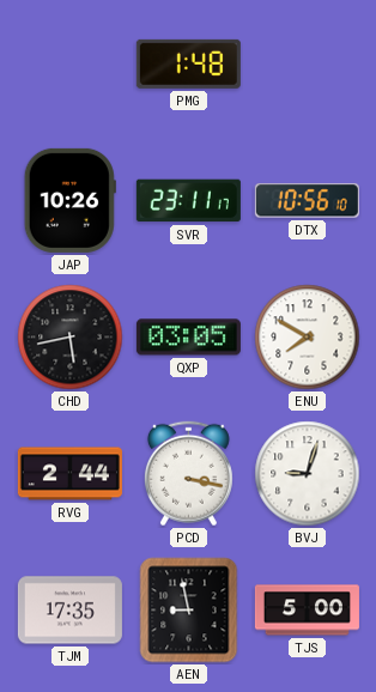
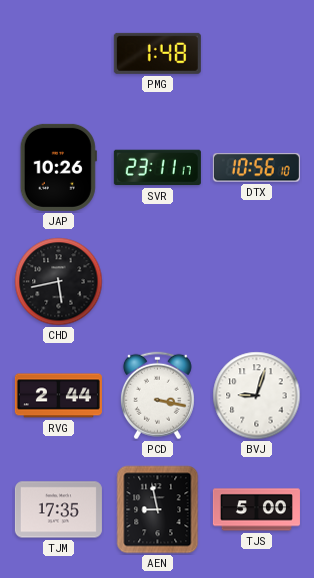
QXP: 03:05 -> none
ENU: 7:50 -> none
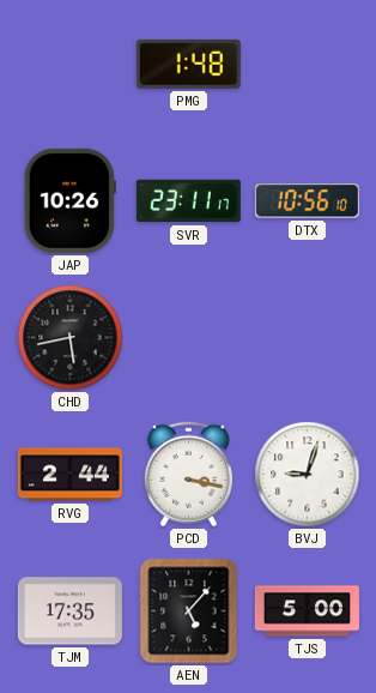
AEN: 8:58 -> 5:07
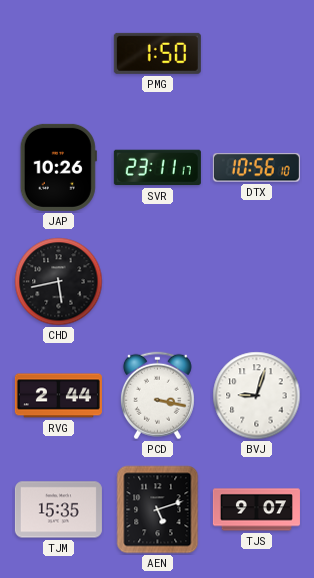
PMG: 1:48 -> 1:50
TJM: 17:35 -> 15:35
AEN: 5:07 -> 5:12
TJS: 5:00 -> 9:07
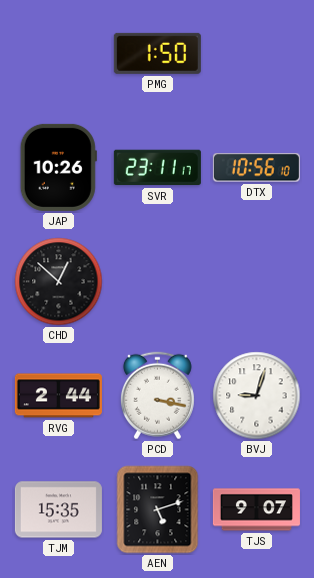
CHD: 5:43 -> 12:52
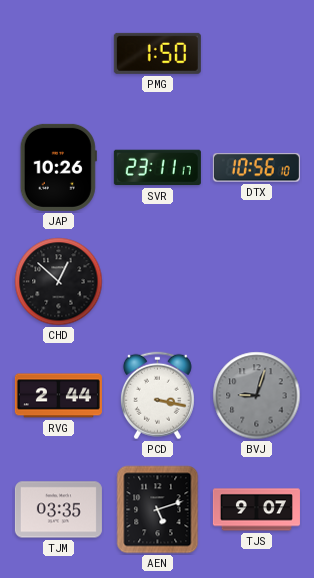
BVJ dial: white -> grey
TJM: 15:35 -> 03:35
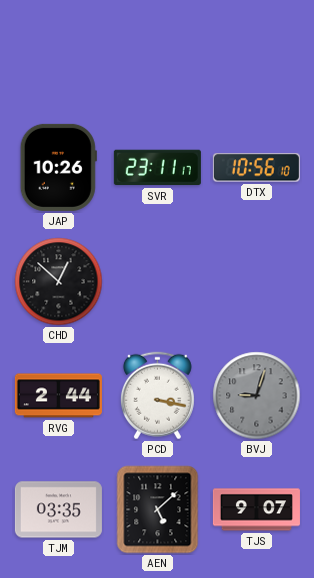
PMG: 1:50 -> none
AEN: 5:12 -> 5:08
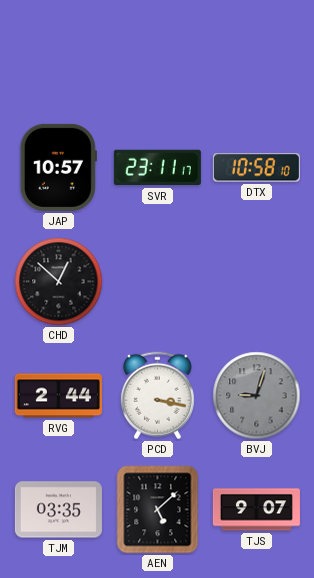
JAP: 10:26 -> 10:57
DTX: 10:56 -> 10:58
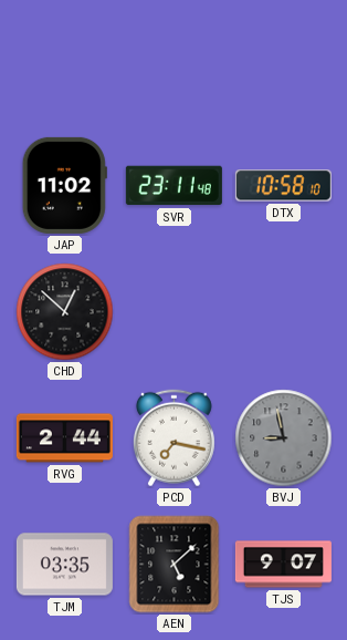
JAP: 10:57 -> 11:02
SVR: 23:11:17 -> 23:11:48
PCD: 3:17 -> 7:17
BVJ: 9:03 -> 8:58
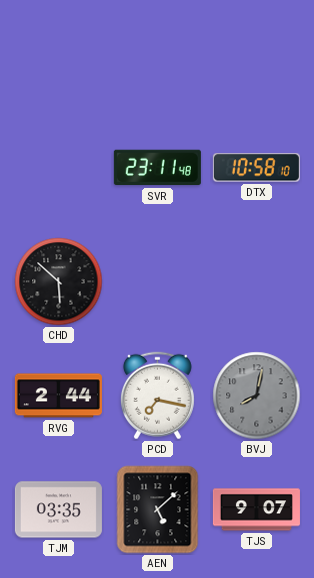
JAP: 11:02 -> none
CHD: 12:52 -> 5:52
BVJ: 8:58 -> 8:02
